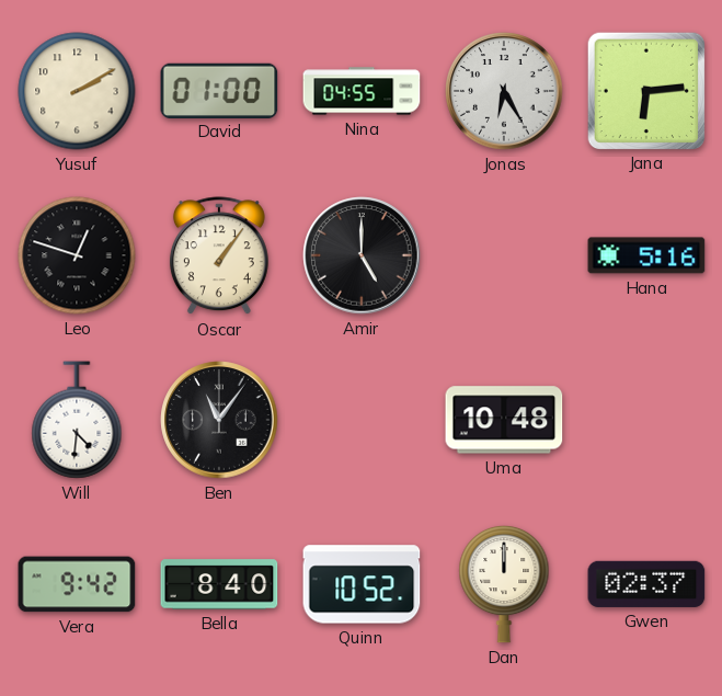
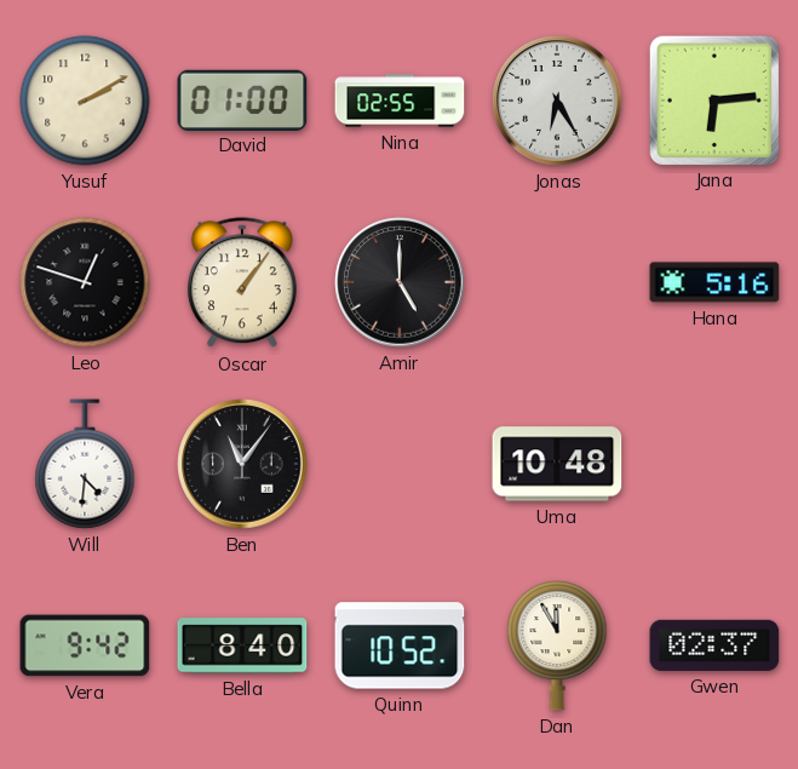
Nina: 04:55 -> 02:55
Dan: 12:00 -> 11:55
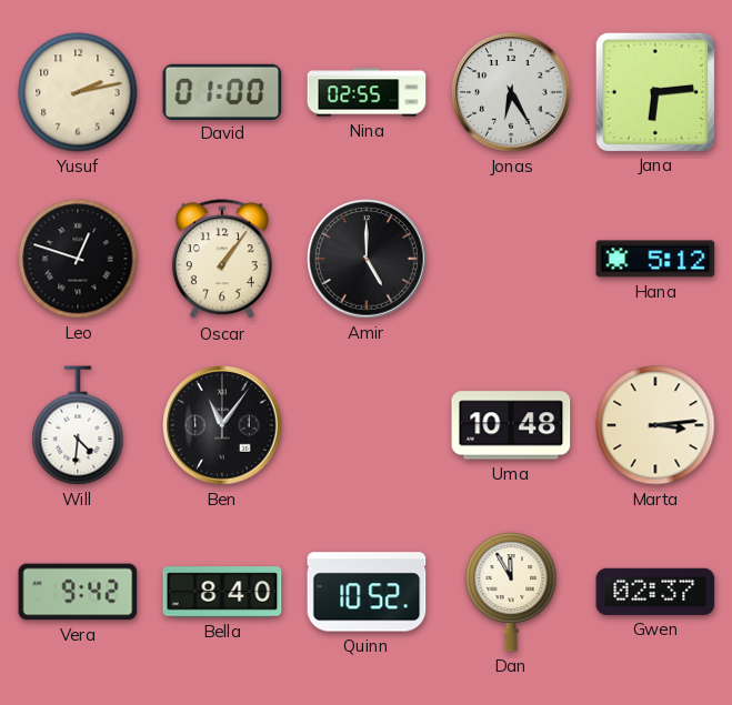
Yusuf: 2:10 -> 2:13
Hana: 5:16 -> 5:12
Marta: none -> 3:14
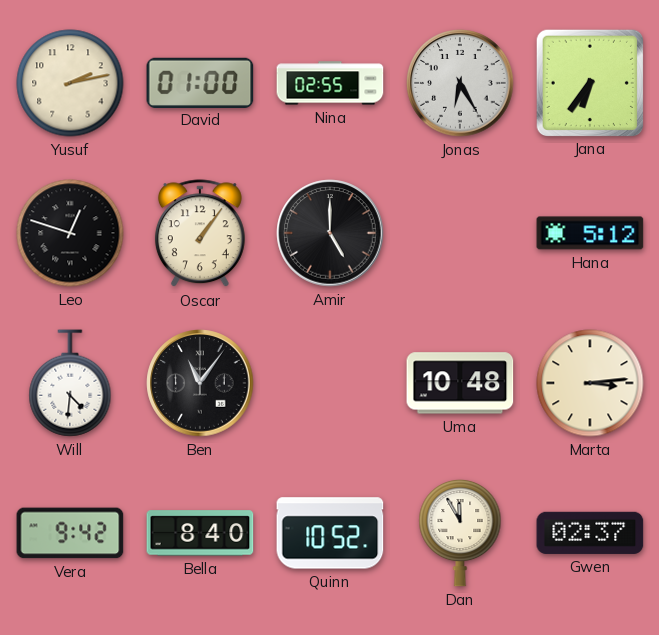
Jana: 6:14 -> 6:36
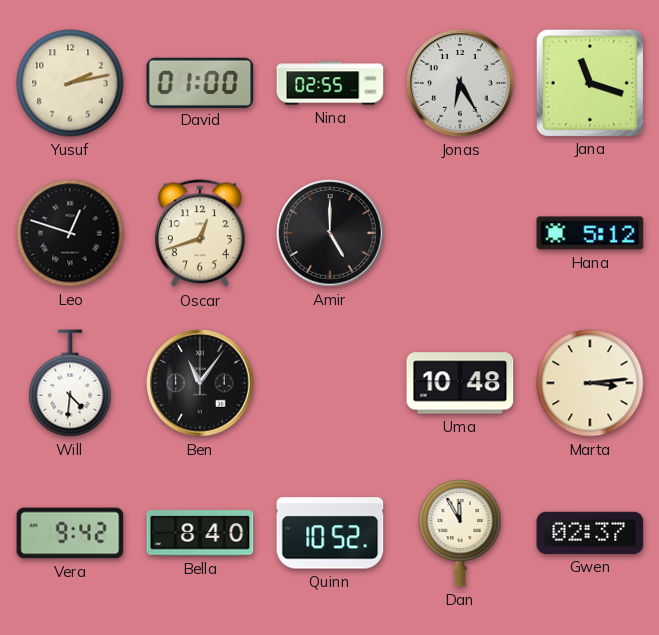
Jana: 6:36 -> 11:18
Oscar: 1:06 -> 12:42
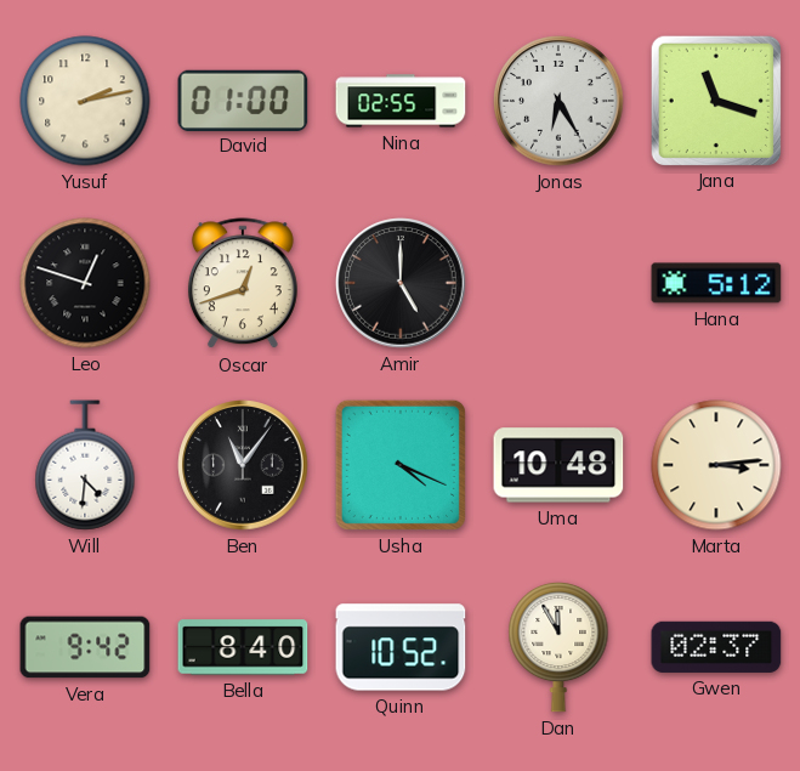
Usha: none -> 4:19
